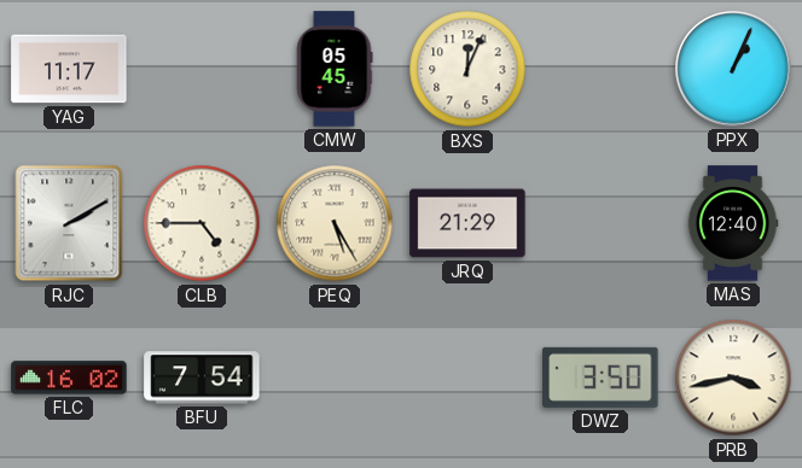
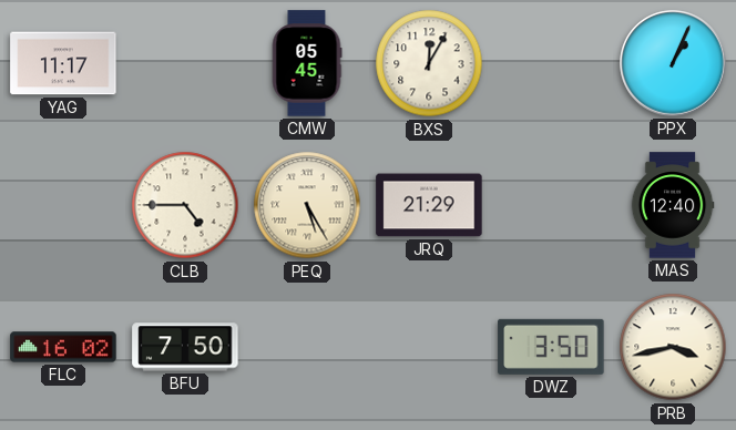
BXS: 12:04 -> 12:05
RJC: 2:10 -> none
BFU: 7:54 -> 7:50
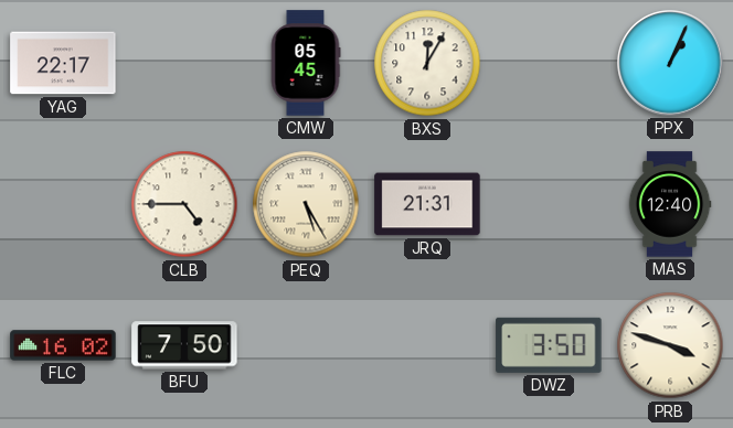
YAG: 11:17 -> 22:17
JRQ: 21:29 -> 21:31
PRB: 3:43 -> 3:48
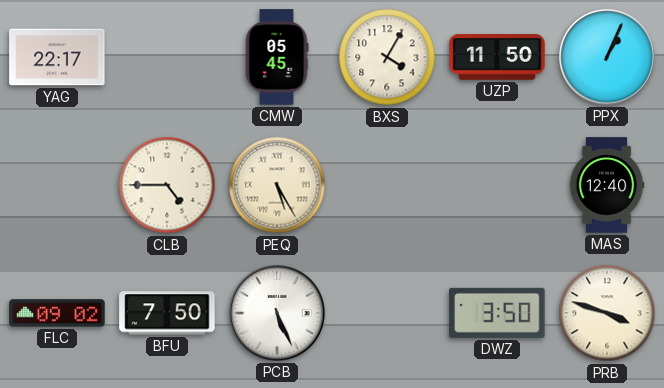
BXS: 12:05 -> 4:05
UZP: none -> 11:50
JRQ: 21:31 -> none
FLC: 16:02 -> 09:02
PCB: none -> 5:26
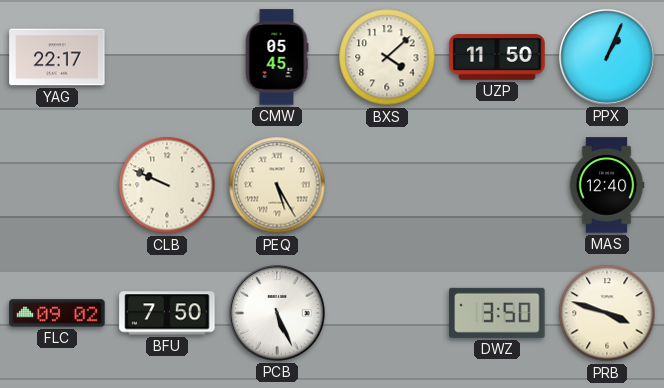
BXS: 4:05 -> 4:08
CLB: 4:45 -> 9:49
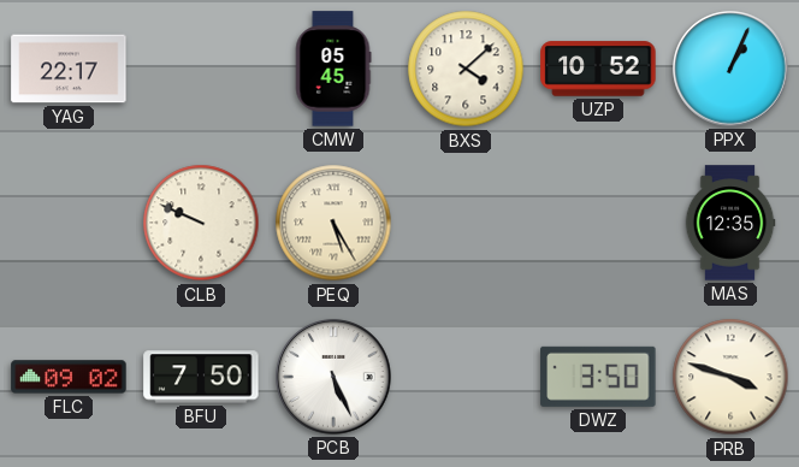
UZP: 11:50 -> 10:52
MAS: 12:40 -> 12:35
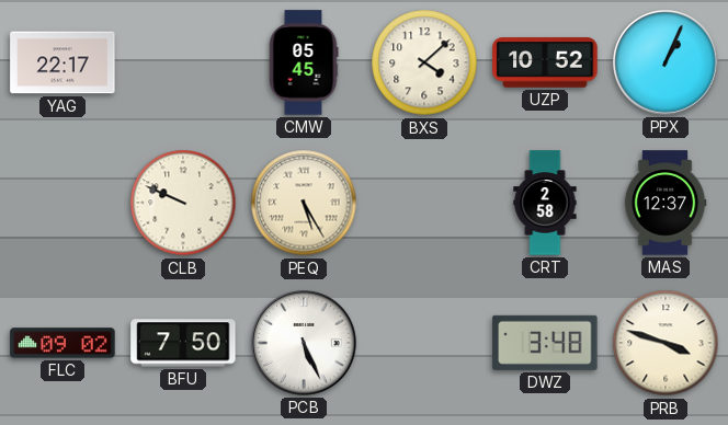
CRT: none -> 2:58
MAS: 12:35 -> 12:37
DWZ: 3:50 -> 3:48
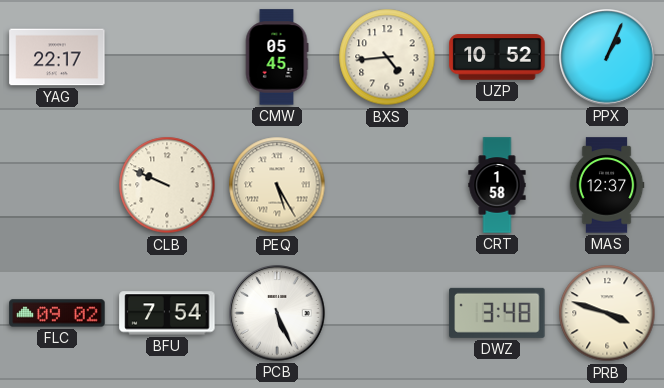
BXS: 4:08 -> 4:44
CRT: 2:58 -> 1:58
BFU: 7:50 -> 7:54
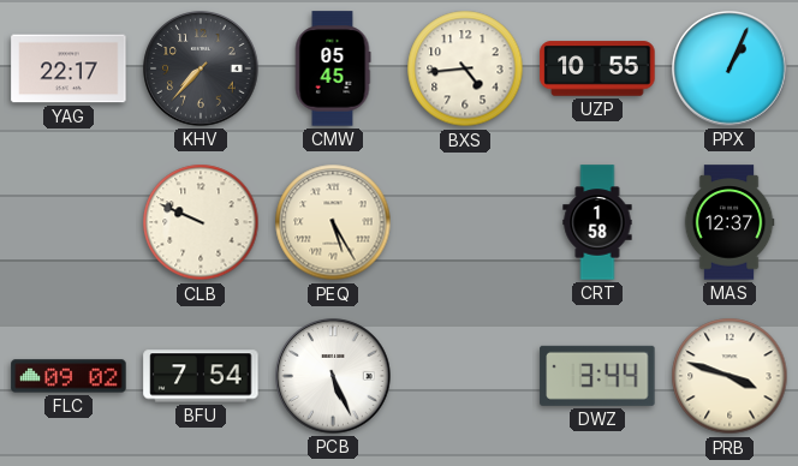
KHV: none -> 7:37
UZP: 10:52 -> 10:55
DWZ: 3:48 -> 3:44
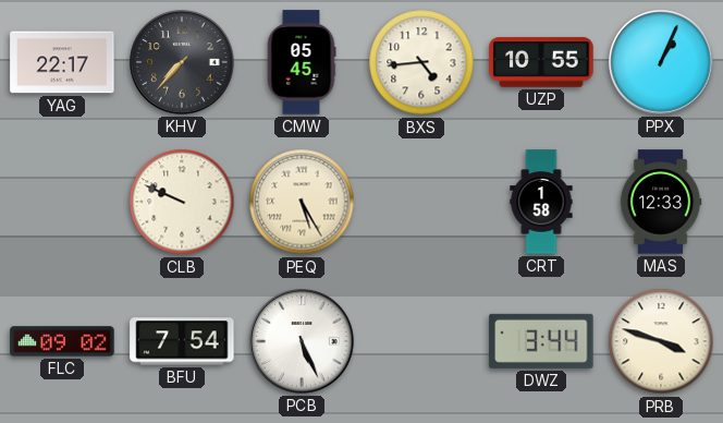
MAS: 12:37 -> 12:33
